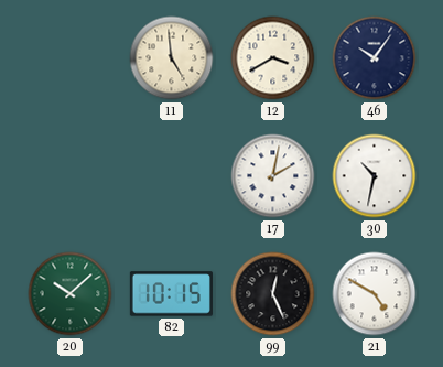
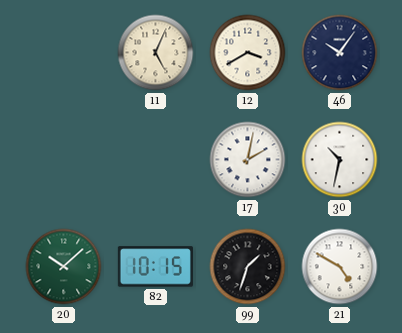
11: 4:59 -> 5:04
99: 12:26 -> 1:33
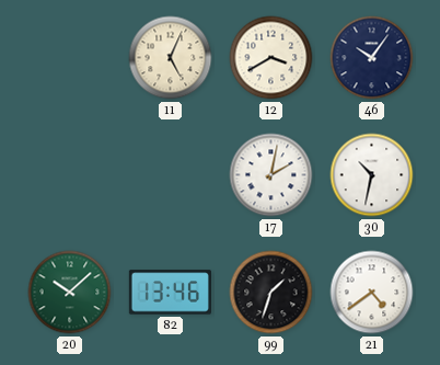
82: 10:15 -> 13:46
21: 4:50 -> 4:39
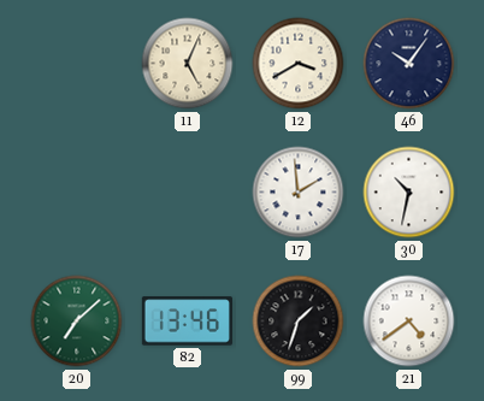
17: 2:02 -> 1:59
20: 10:08 -> 7:08
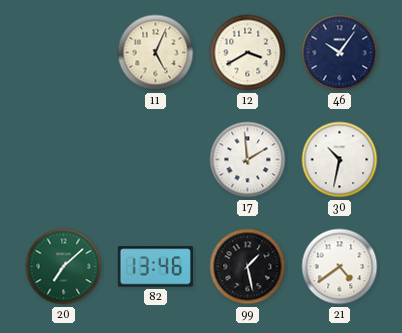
99: 1:33 -> 1:28
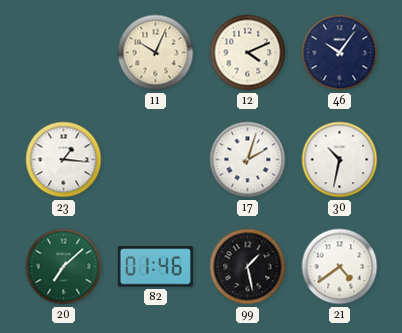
11: 5:04 -> 10:04
12: 3:40 -> 4:11
23: none -> 1:16
17: 1:59 -> 2:03
82: 13:46 -> 01:46
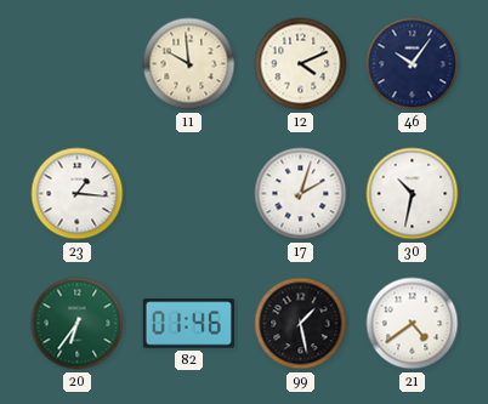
11: 10:04 -> 9:59
20: 7:08 -> 6:36
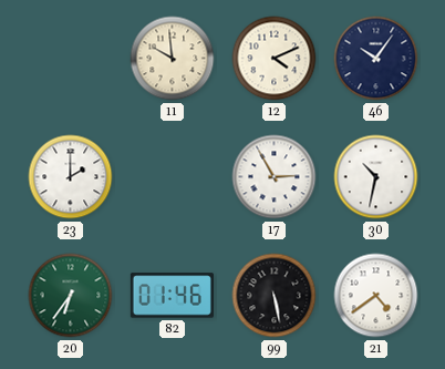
23: 1:16 -> 2:00
17: 2:03 -> 2:55
99: 1:28 -> 5:28
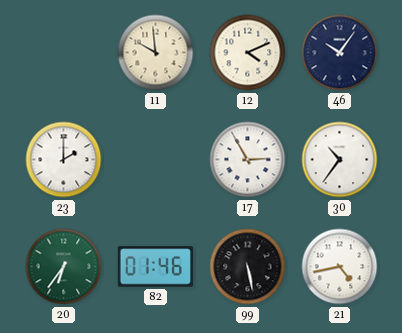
30: 10:32 -> 10:36
21: 4:39 -> 4:43
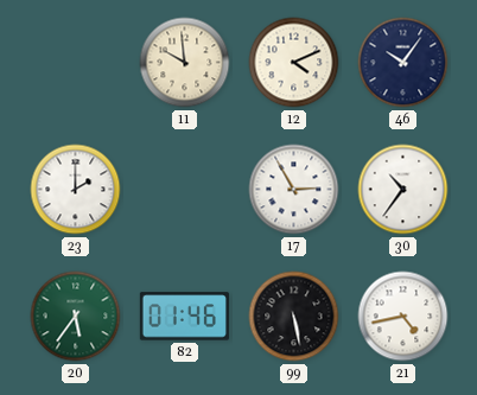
20: 6:36 -> 5:36
